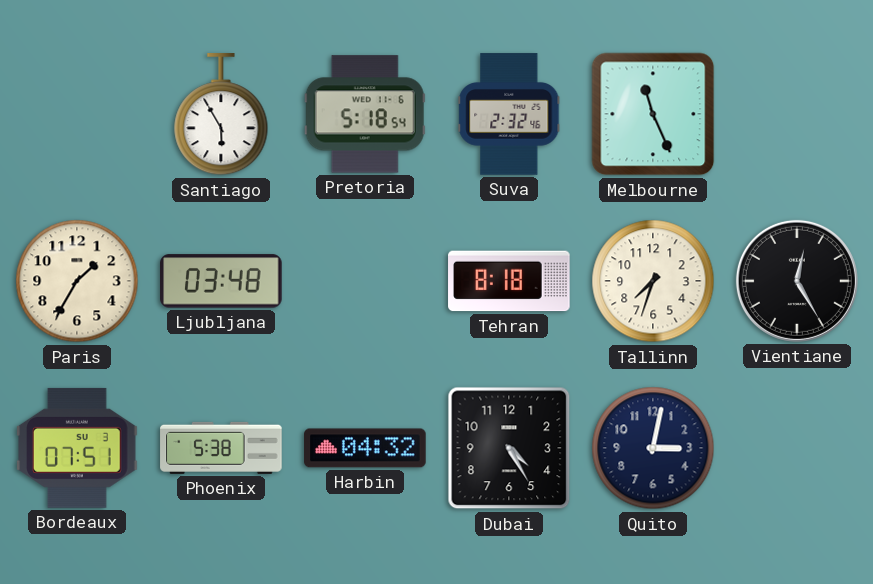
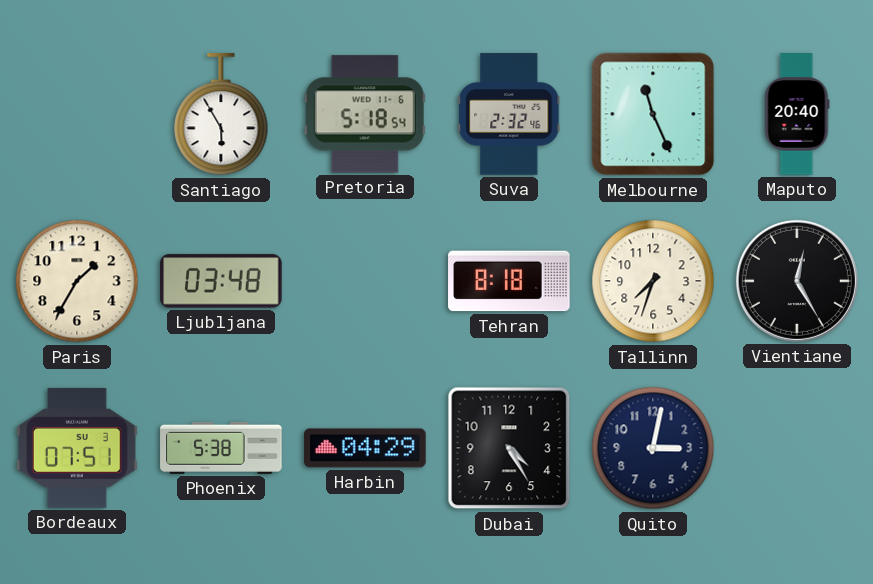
Maputo: none -> 20:40
Harbin: 04:32 -> 04:29
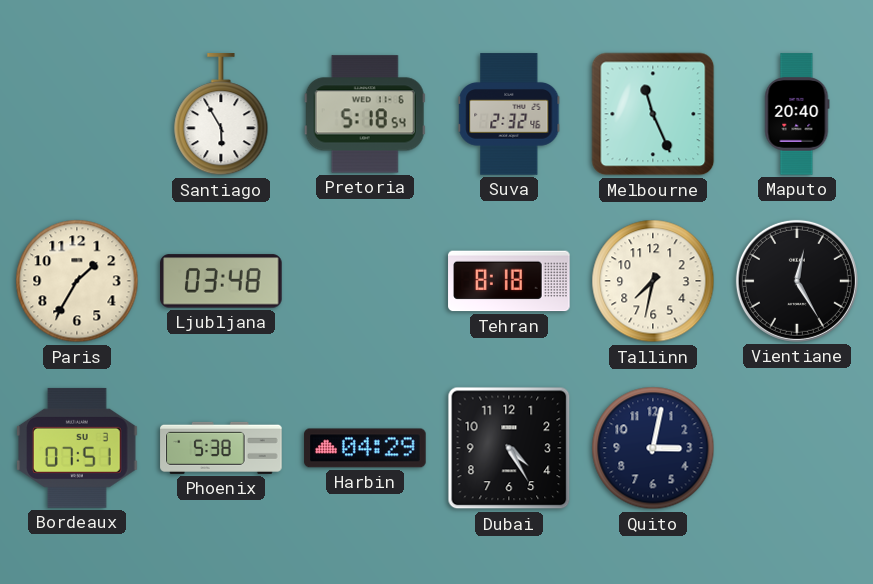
Tallinn: 7:33 -> 7:32
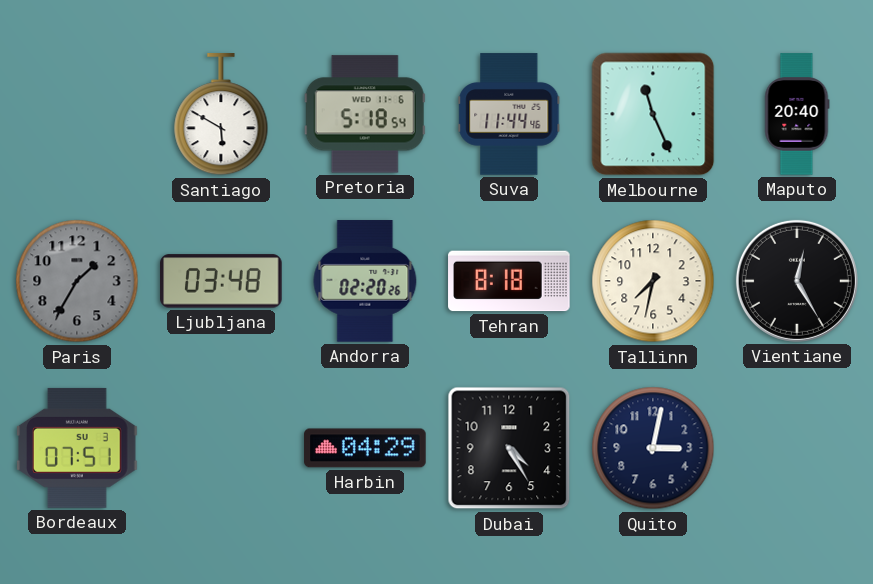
Santiago: 5:55 -> 5:50
Suva: 2:32 -> 11:44
Paris dial: cream -> grey
Andorra: none -> 02:20
Phoenix: 5:38 -> none
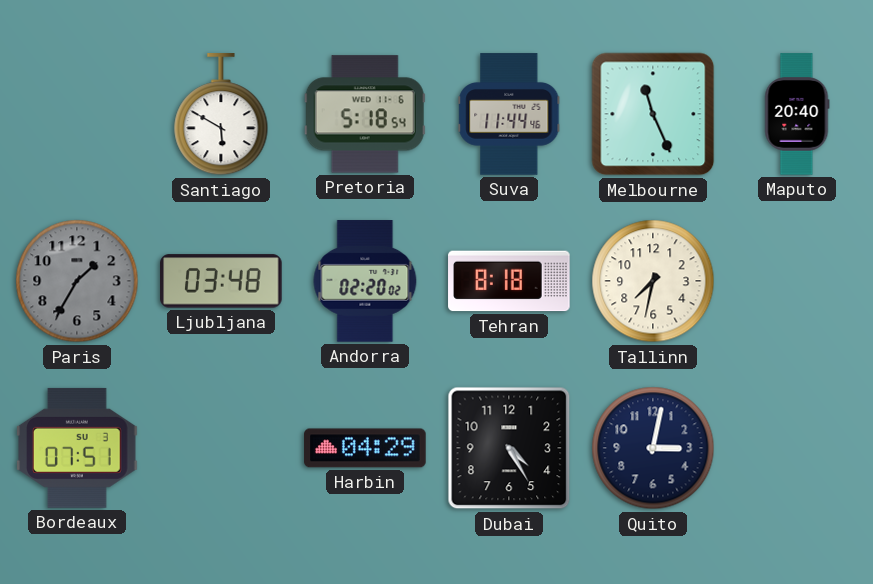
Andorra: 02:20:26 -> 02:20:02
Vientiane: 12:25 -> none
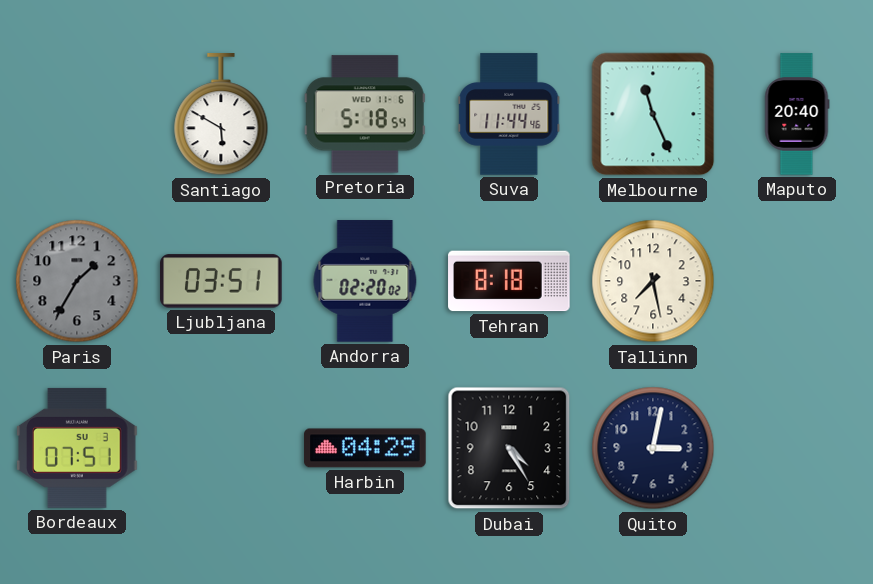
Ljubljana: 03:48 -> 03:51
Tallinn: 7:32 -> 7:28
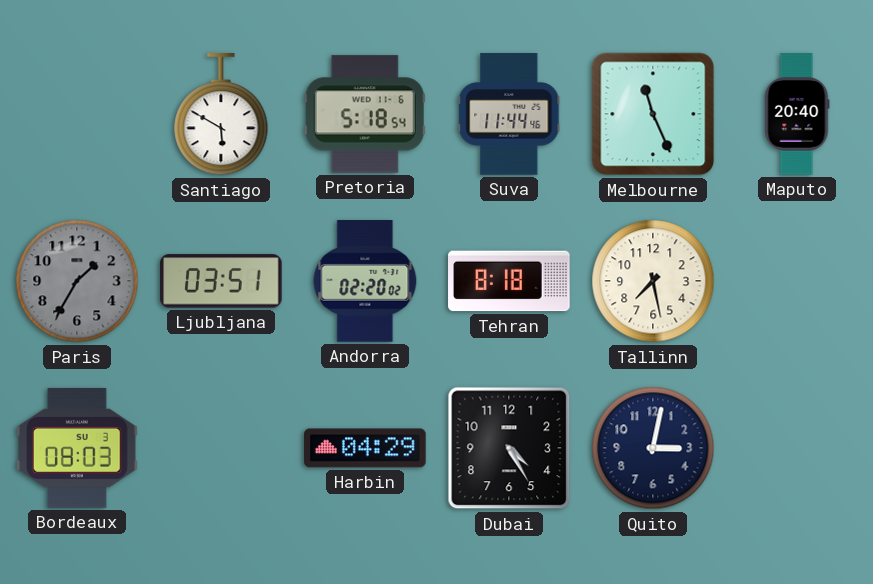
Bordeaux: 07:51 -> 08:03
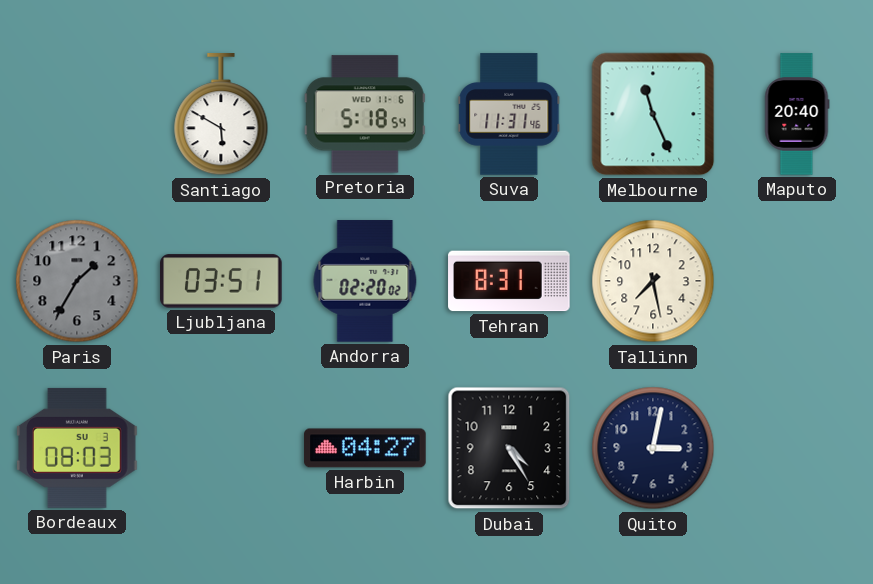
Suva: 11:44 -> 11:31
Tehran: 8:18 -> 8:31
Harbin: 04:29 -> 04:27
